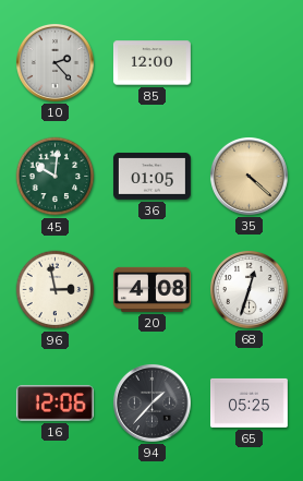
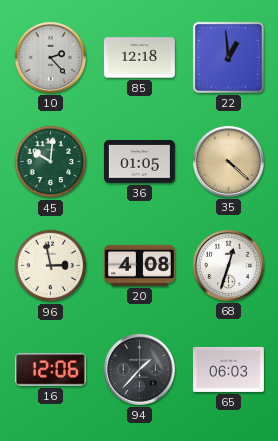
85: 12:00 -> 12:18
22: none -> 12:59
65: 05:25 -> 06:03
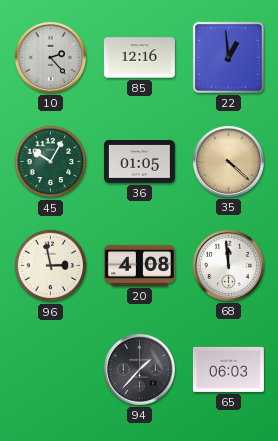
85: 12:18 -> 12:16
45: 10:01 -> 10:05
68: 12:33 -> 11:59
16: 12:06 -> none
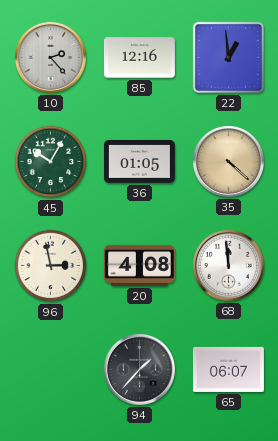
65: 06:03 -> 06:07
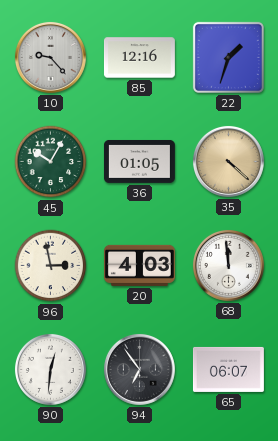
10: 2:23 -> 9:23
22: 12:59 -> 1:33
20: 4:08 -> 4:03
90: none -> 12:31
94: 1:37 -> 6:54
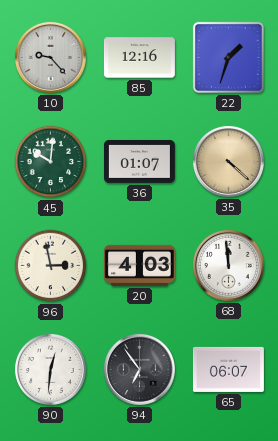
45: 10:05 -> 10:01
36: 01:05 -> 01:07
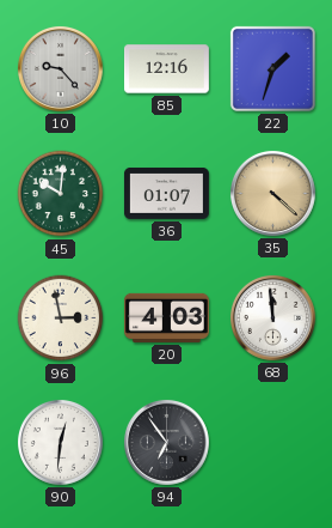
65: 06:07 -> none
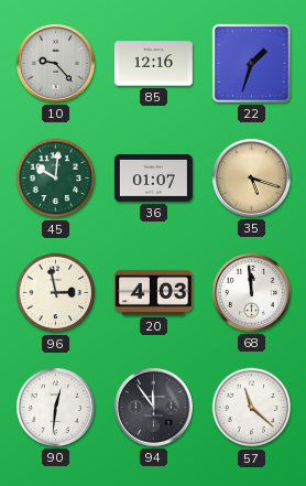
35: 4:22 -> 5:18
94: 6:54 -> 11:54
57: none -> 11:22
